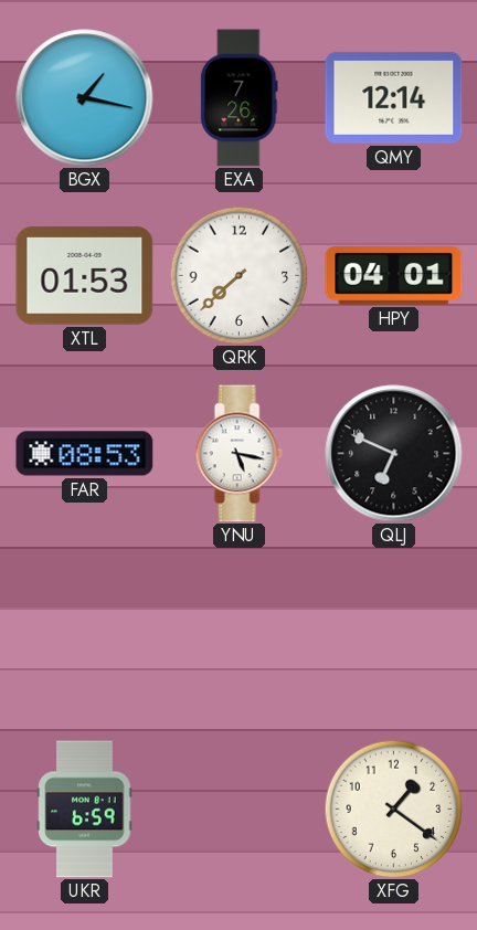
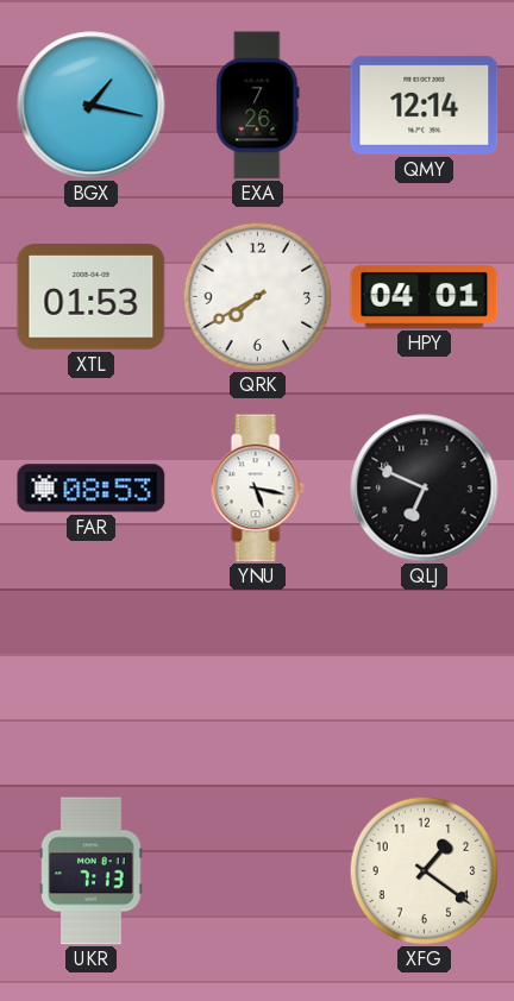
QRK: 7:38 -> 7:40
UKR: 6:59 -> 7:13
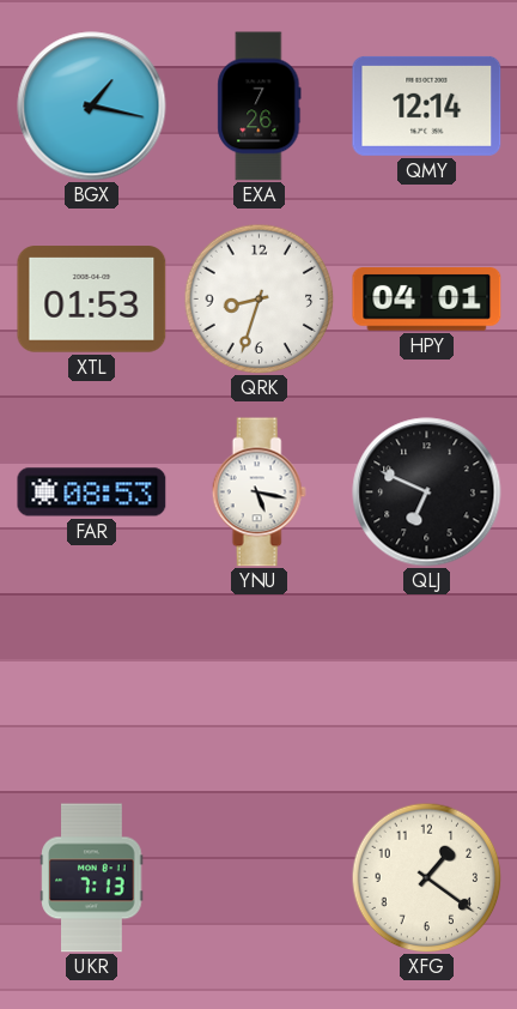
QRK: 7:40 -> 8:33
